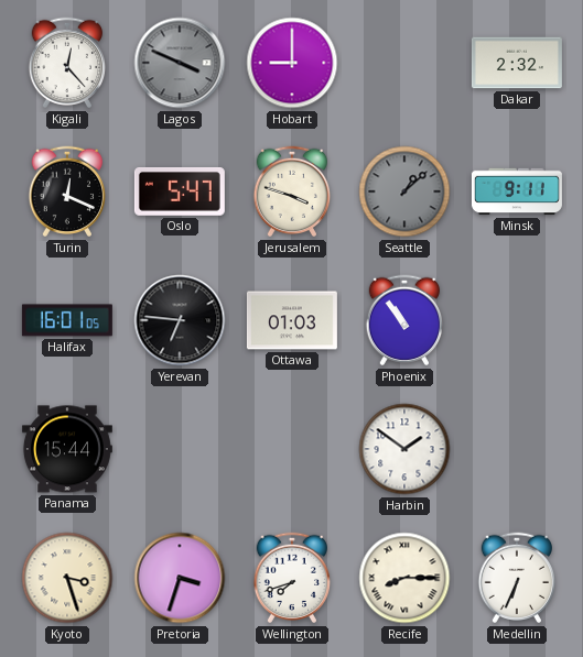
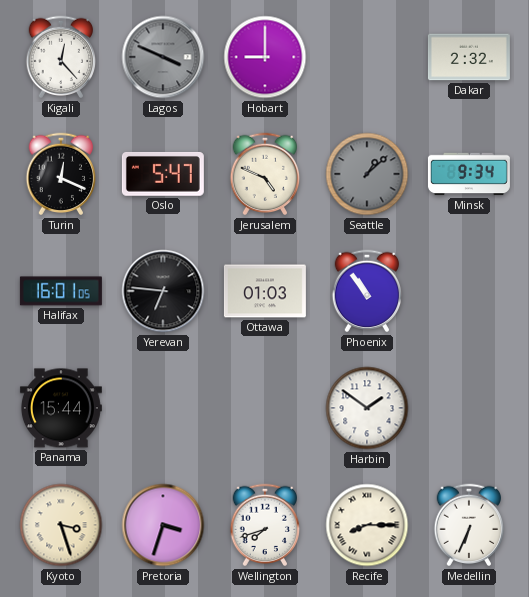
Jerusalem: 3:48 -> 4:49
Minsk: 9:11 -> 9:34
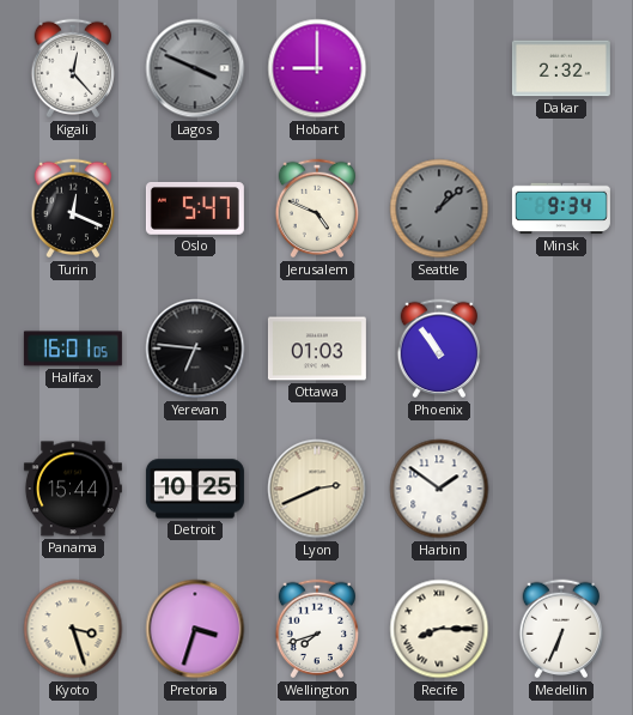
Detroit: none -> 10:25
Lyon: none -> 2:41
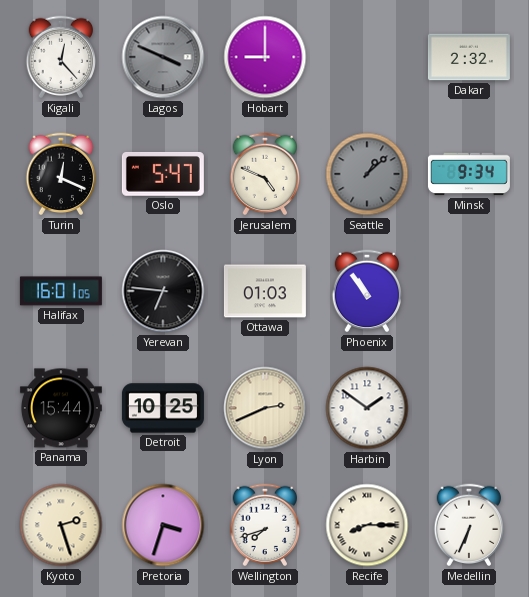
Kyoto: 3:27 -> 2:27
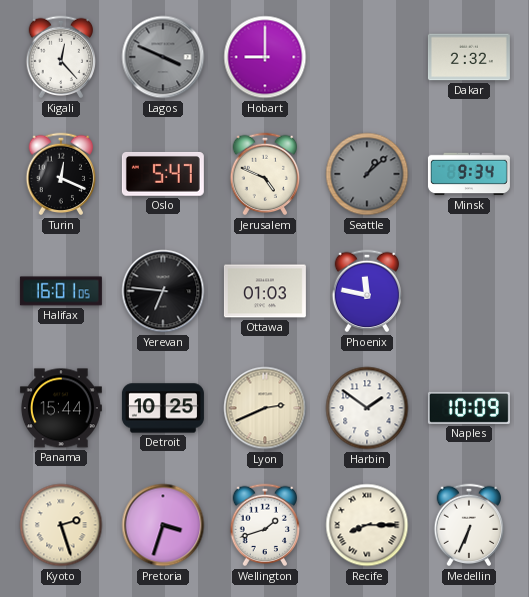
Phoenix: 10:54 -> 11:47
Naples: none -> 10:09
Wellington: 7:42 -> 1:42
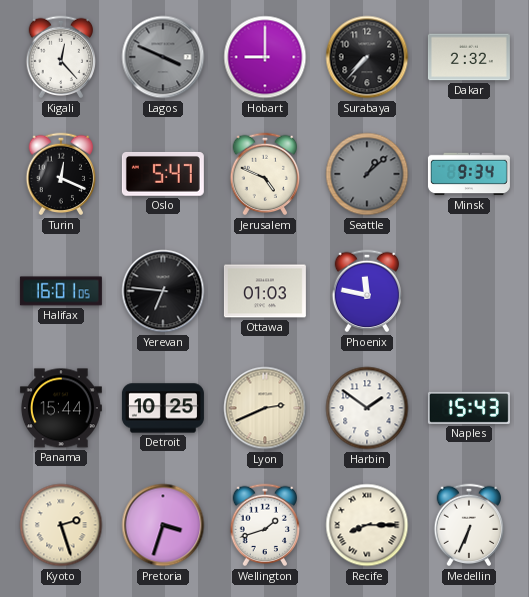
Surabaya: none -> 7:37
Naples: 10:09 -> 15:43
